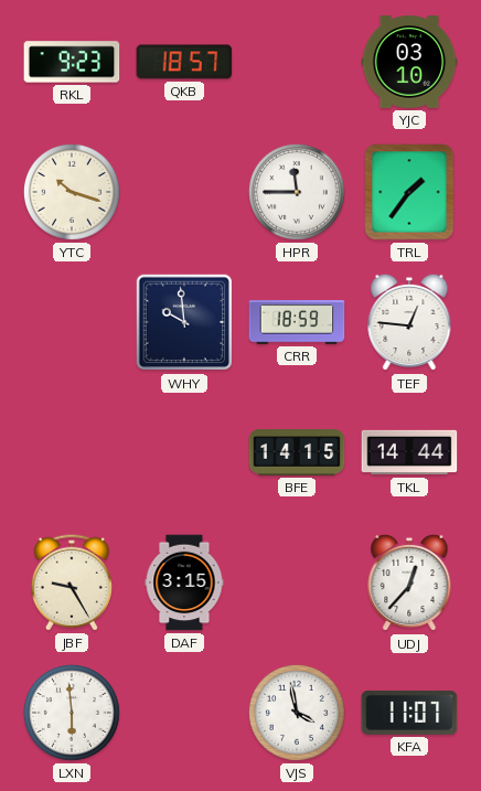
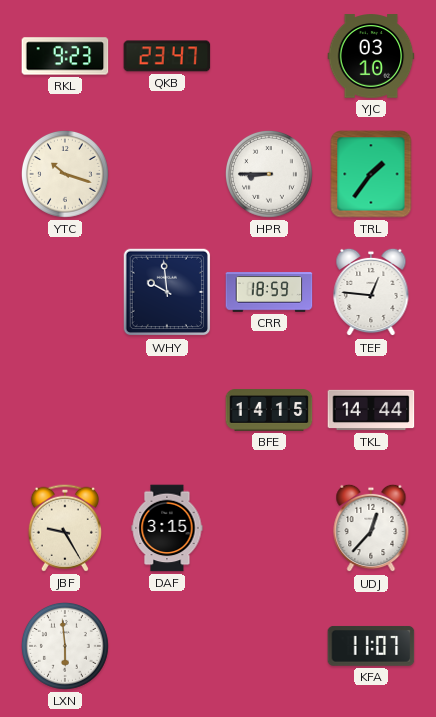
QKB: 18:57 -> 23:47
HPR: 11:45 -> 8:45
VJS: 3:58 -> none
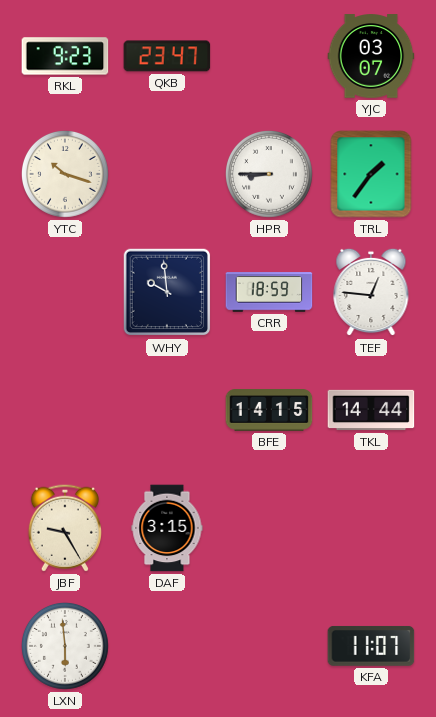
YJC: 03:10 -> 03:07
UDJ: 12:37 -> none
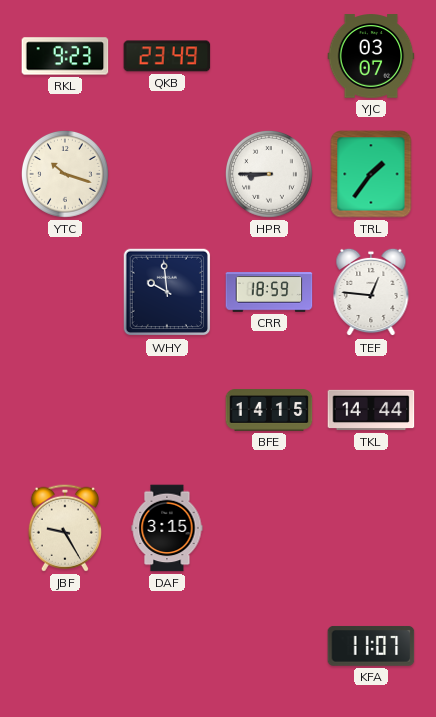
QKB: 23:47 -> 23:49
LXN: 5:59 -> none
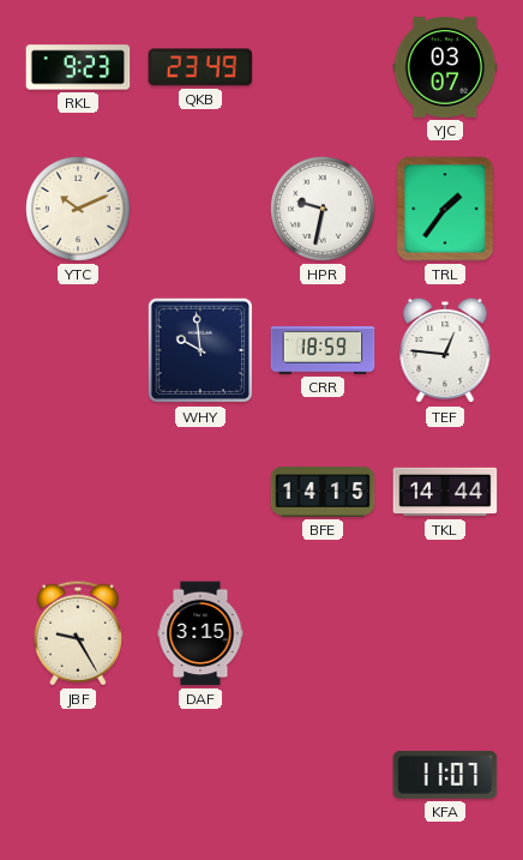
YTC: 10:18 -> 10:11
HPR: 8:45 -> 9:32
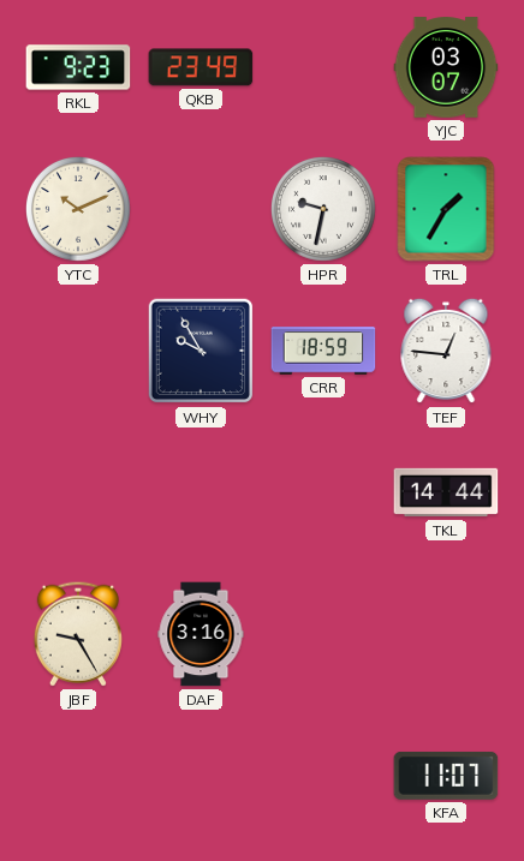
TRL: 1:36 -> 1:35
WHY: 9:59 -> 9:55
BFE: 14:15 -> none
DAF: 3:15 -> 3:16
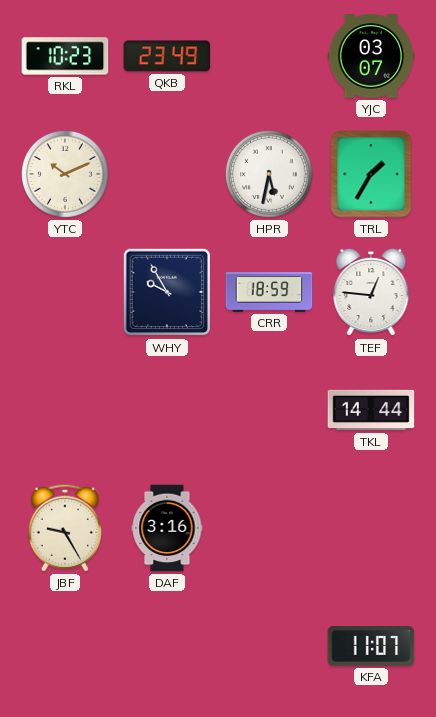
RKL: 9:23 -> 10:23
HPR: 9:32 -> 5:32
